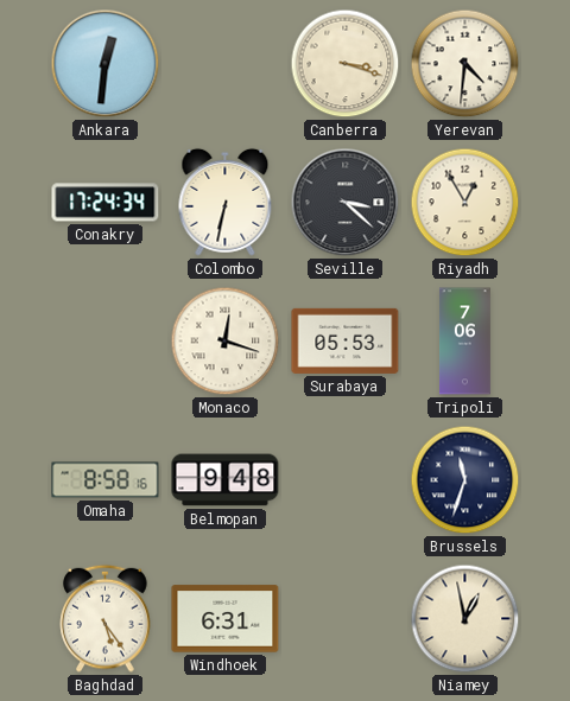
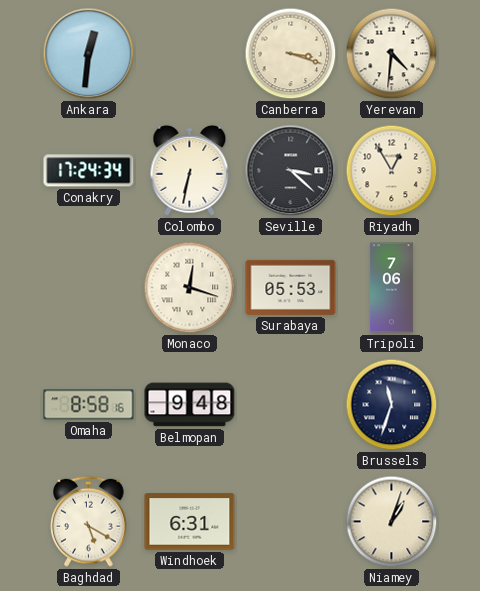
Baghdad: 5:24 -> 5:20
Niamey: 12:58 -> 1:03
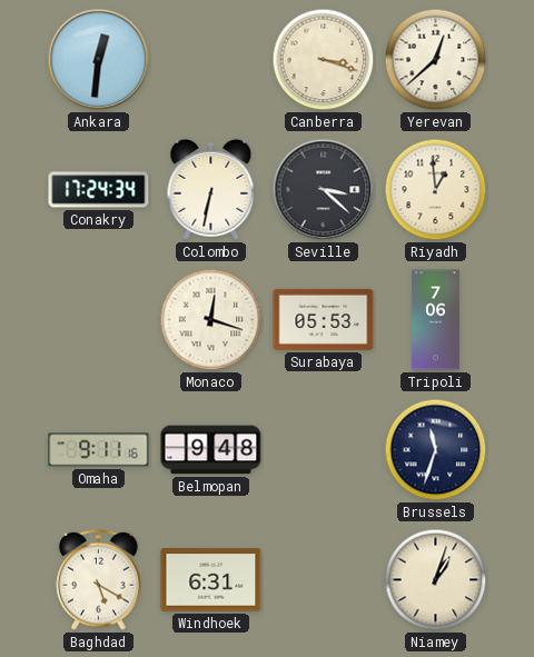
Yerevan: 4:31 -> 12:38
Riyadh: 12:55 -> 12:59
Omaha: 8:58 -> 9:11
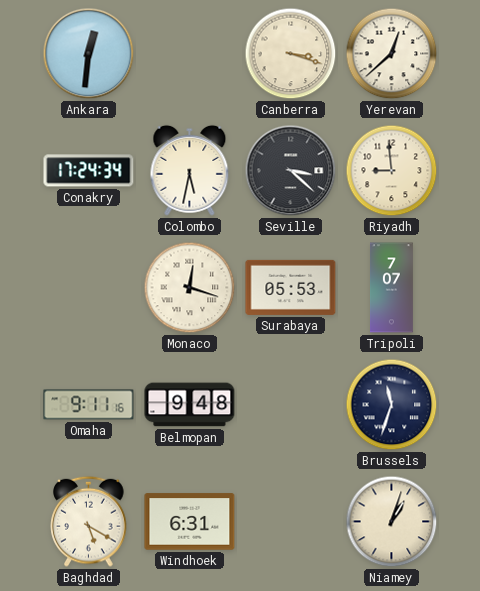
Colombo: 6:32 -> 5:32
Riyadh: 12:59 -> 8:59
Tripoli: 7:06 -> 7:07
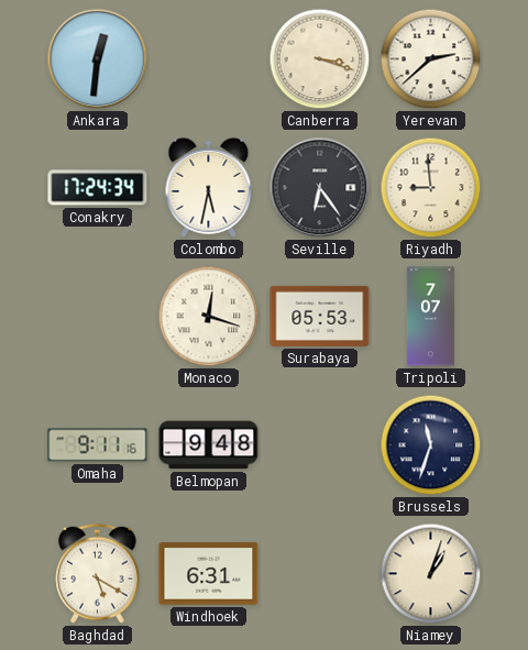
Yerevan: 12:38 -> 2:38
Seville: 3:22 -> 6:24
